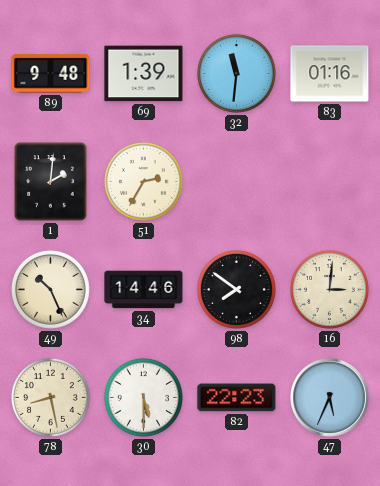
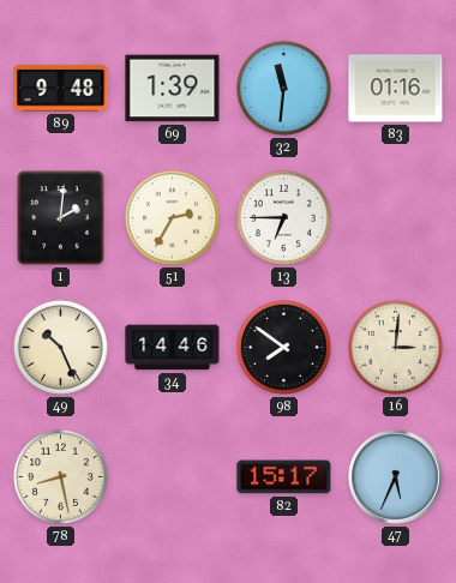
13: none -> 6:45
30: 5:30 -> none
82: 22:23 -> 15:17
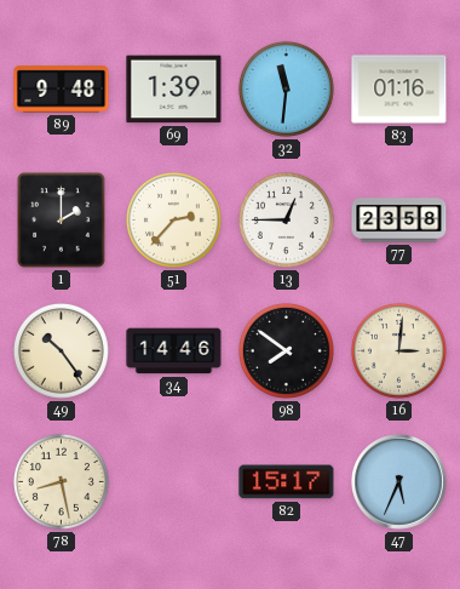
1: 2:01 -> 2:00
51: 2:35 -> 2:37
13: 6:45 -> 12:45
77: none -> 23:58
49: 10:26 -> 10:24
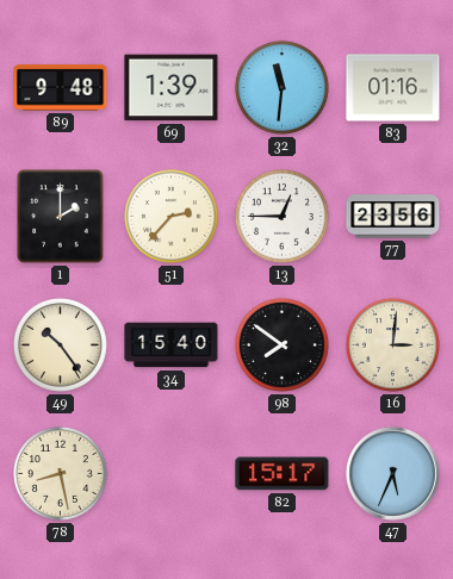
77: 23:58 -> 23:56
34: 14:46 -> 15:40
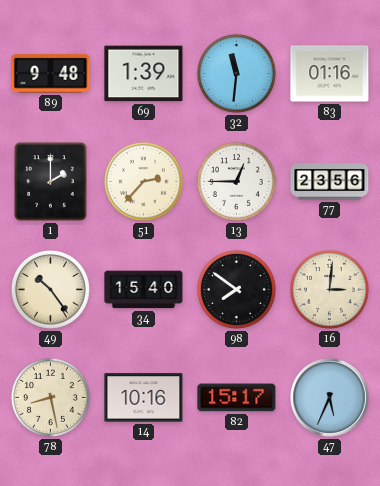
14: none -> 10:16
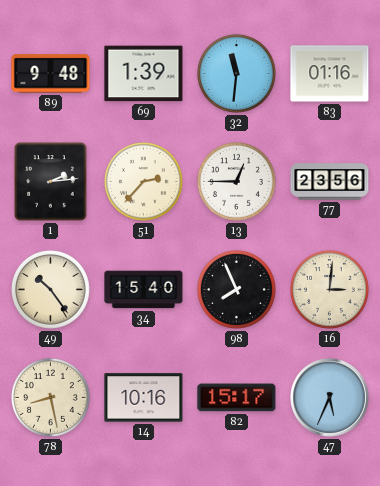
1: 2:00 -> 2:14
98: 7:51 -> 7:56
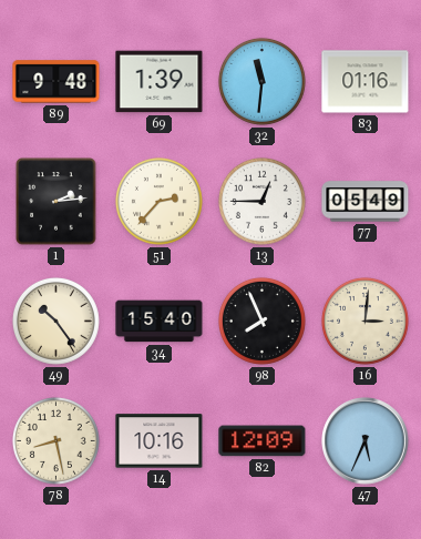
77: 23:56 -> 05:49
82: 15:17 -> 12:09
